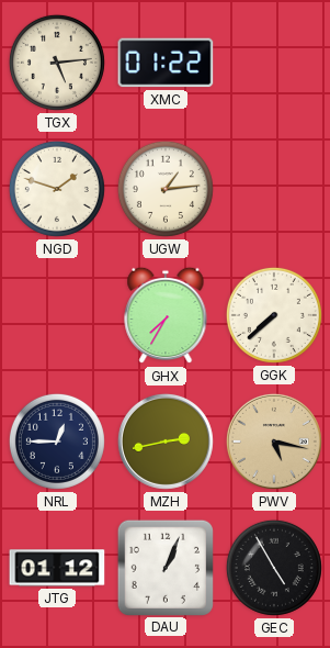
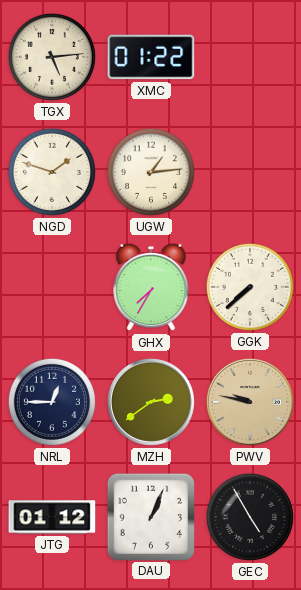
MZH: 2:43 -> 2:39
PWV: 5:17 -> 9:47
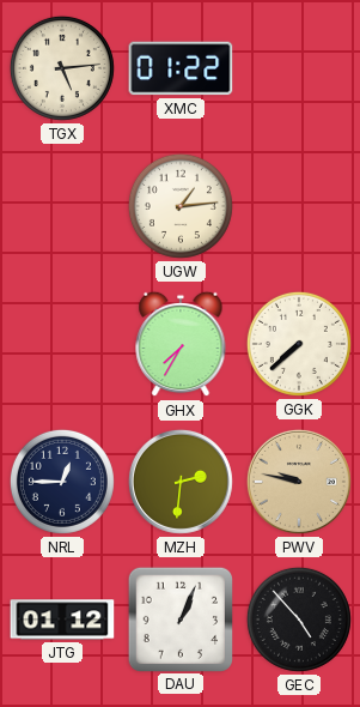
NGD: 1:48 -> none
MZH: 2:39 -> 2:31
GEC: 4:55 -> 4:53
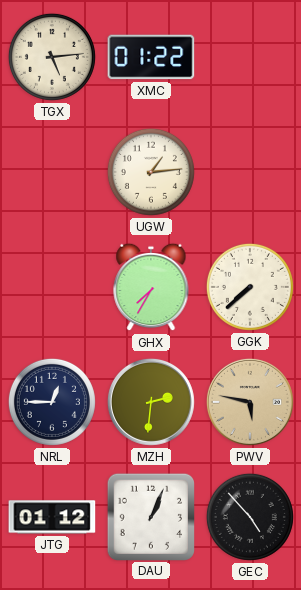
PWV: 9:47 -> 5:47
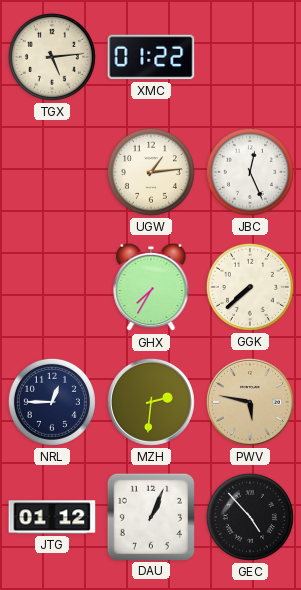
JBC: none -> 12:26
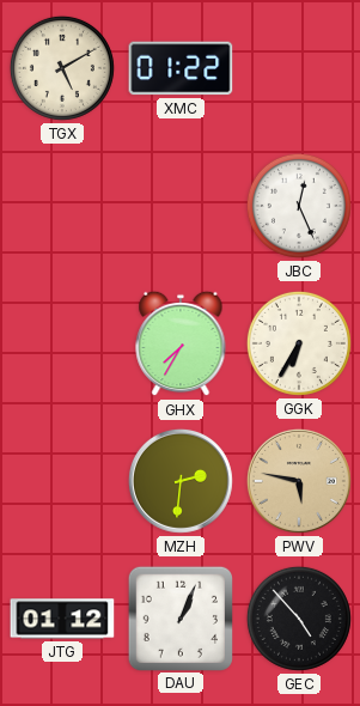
TGX: 5:14 -> 5:10
UGW: 1:14 -> none
GGK: 7:38 -> 6:35
NRL: 12:45 -> none
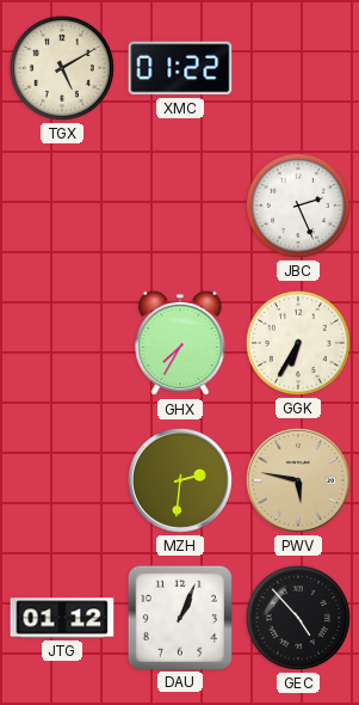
JBC: 12:26 -> 2:26
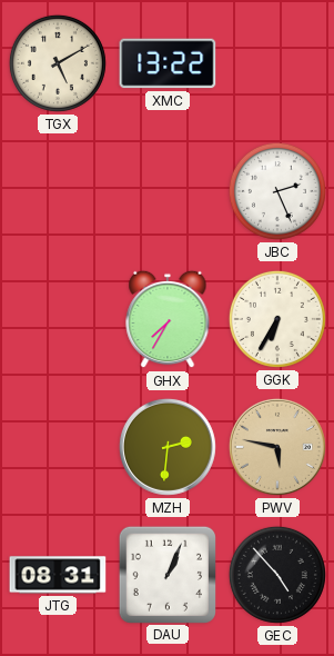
XMC: 01:22 -> 13:22
JTG: 01:12 -> 08:31
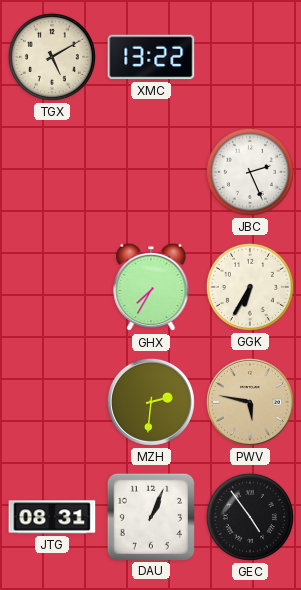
GEC: 4:53 -> 4:54
